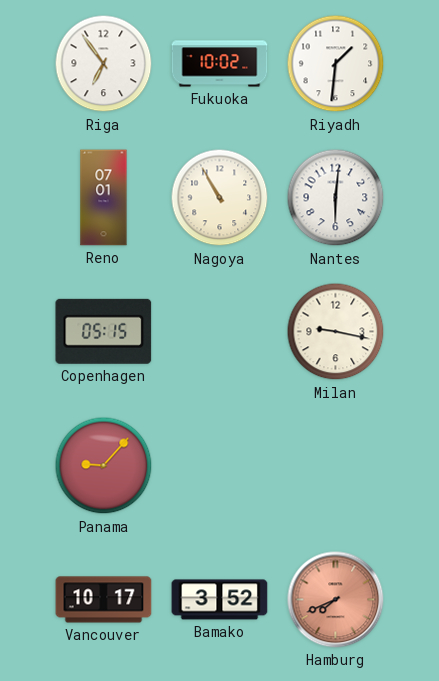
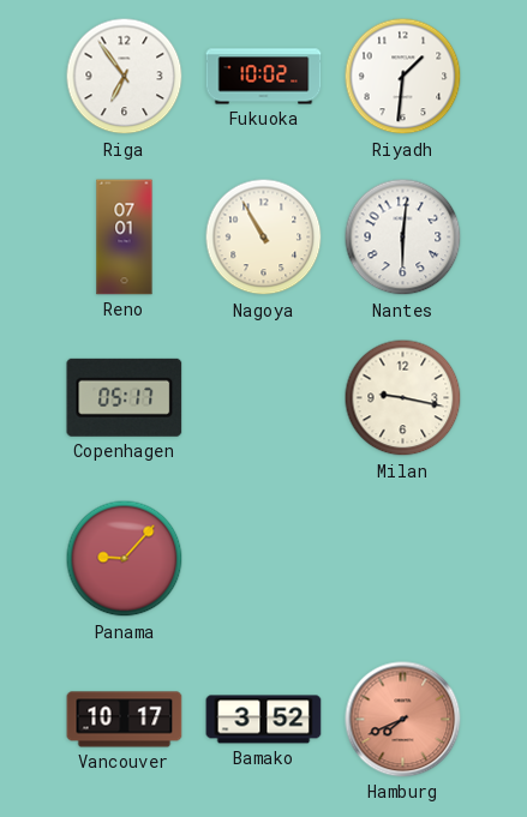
Copenhagen: 05:15 -> 05:17
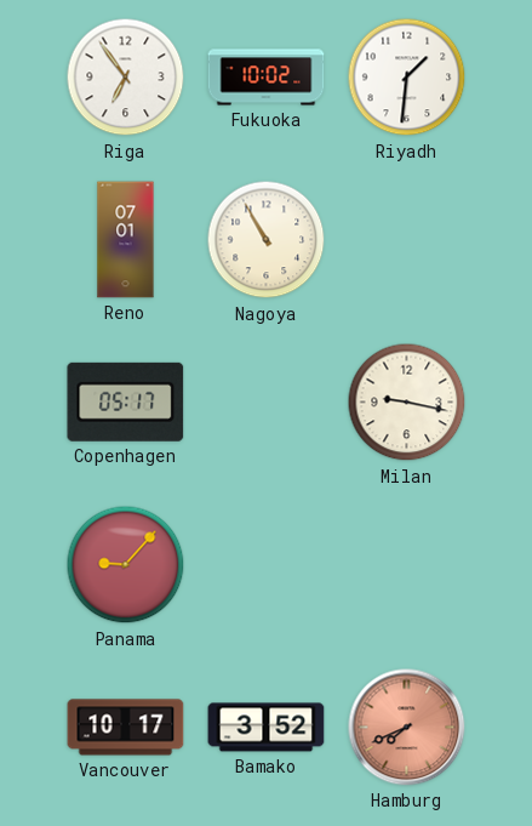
Nantes: 6:01 -> none
